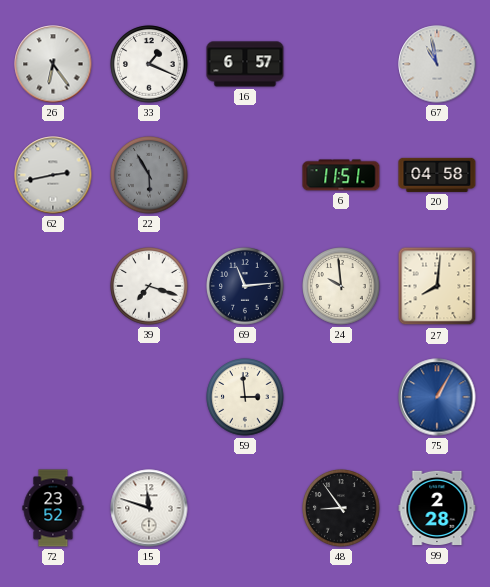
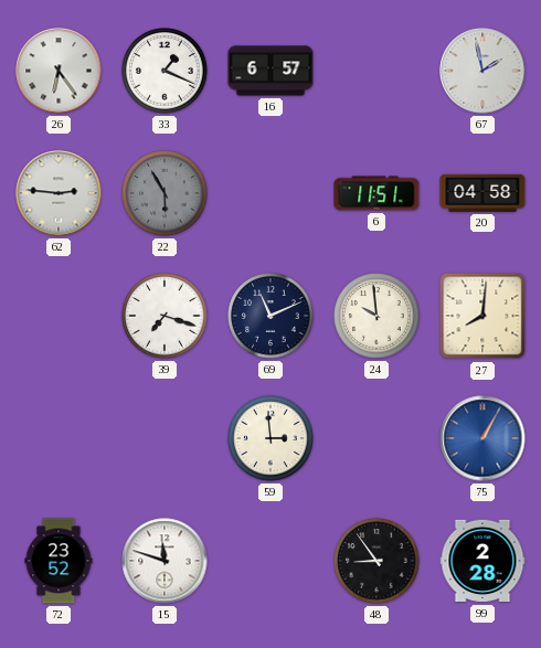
67: 10:58 -> 1:58
62: 2:43 -> 2:46
69: 11:14 -> 11:11
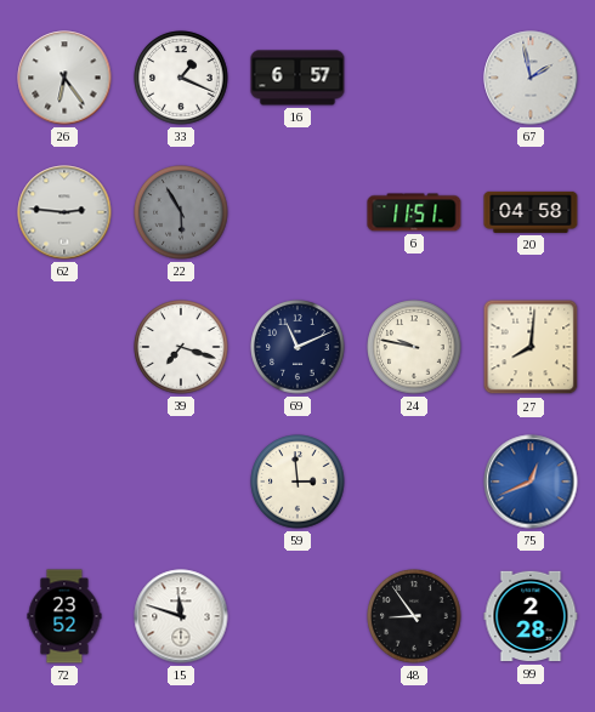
24: 9:59 -> 9:47
75: 1:05 -> 12:41
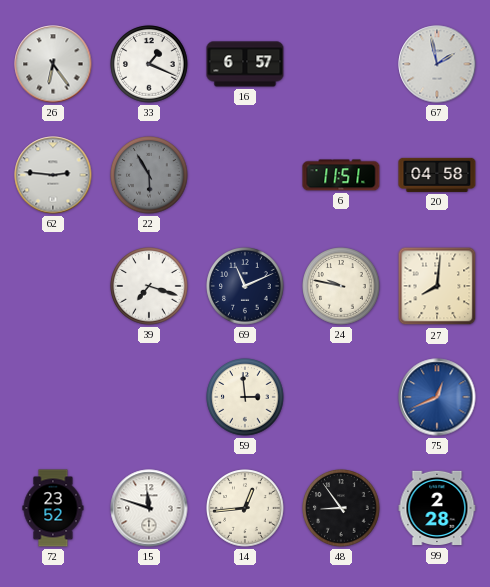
14: none -> 12:44
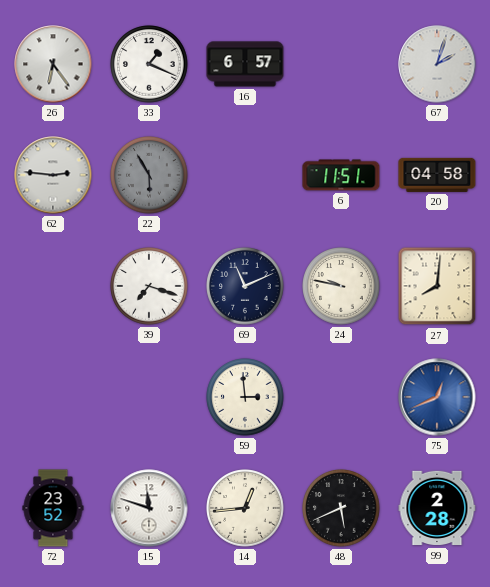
67: 1:58 -> 2:03
48: 8:54 -> 5:41
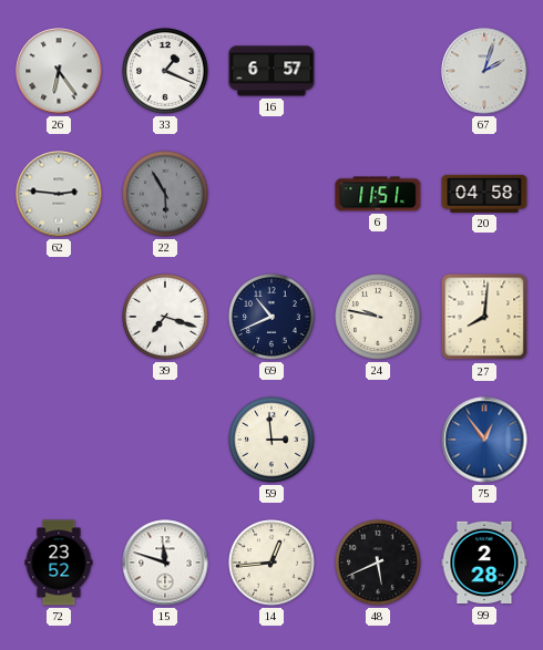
69: 11:11 -> 10:41
75: 12:41 -> 12:54
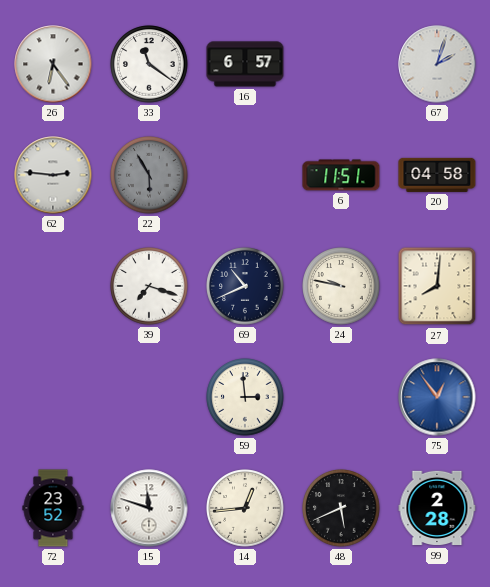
33: 1:19 -> 11:21
